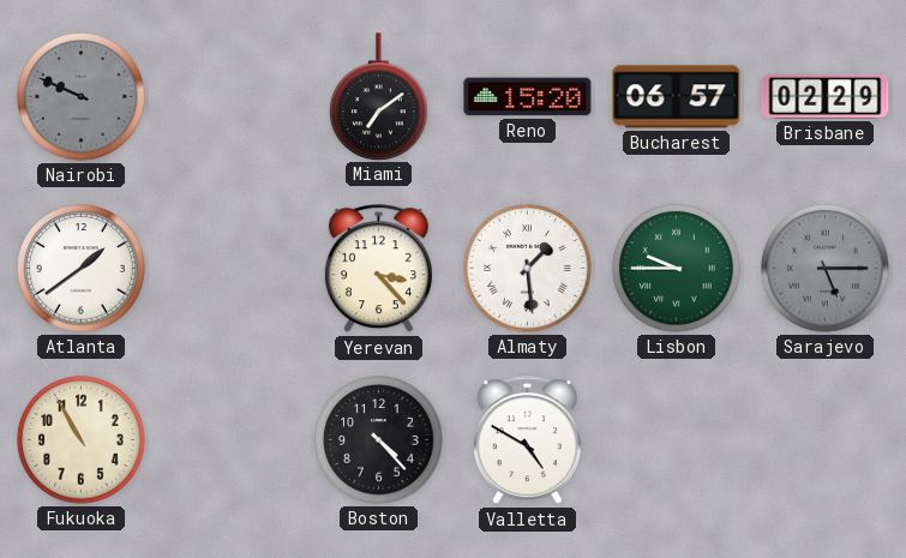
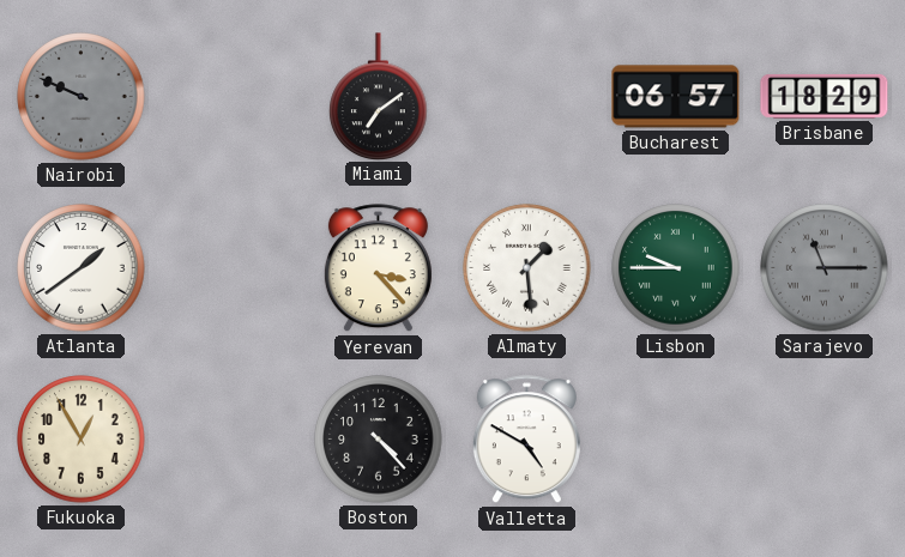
Reno: 15:20 -> none
Brisbane: 02:29 -> 18:29
Sarajevo: 5:15 -> 11:15
Fukuoka: 10:55 -> 12:55
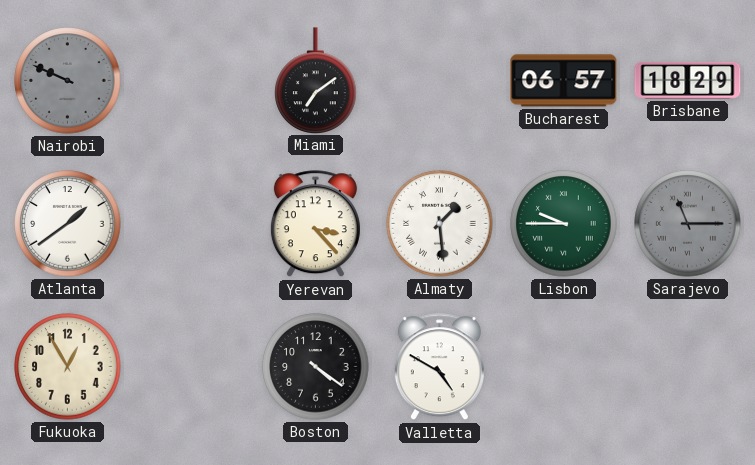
Boston: 4:23 -> 4:21
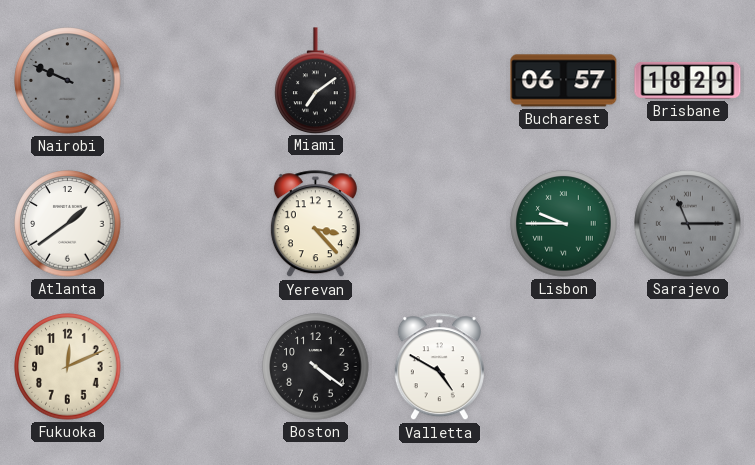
Almaty: 1:29 -> none
Fukuoka: 12:55 -> 12:11
